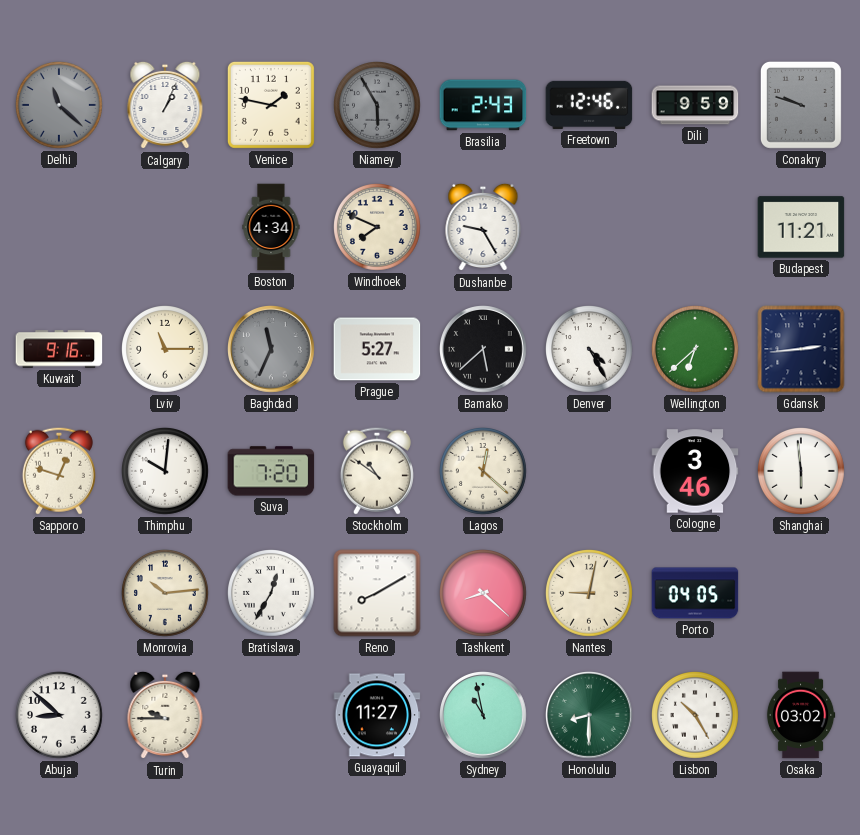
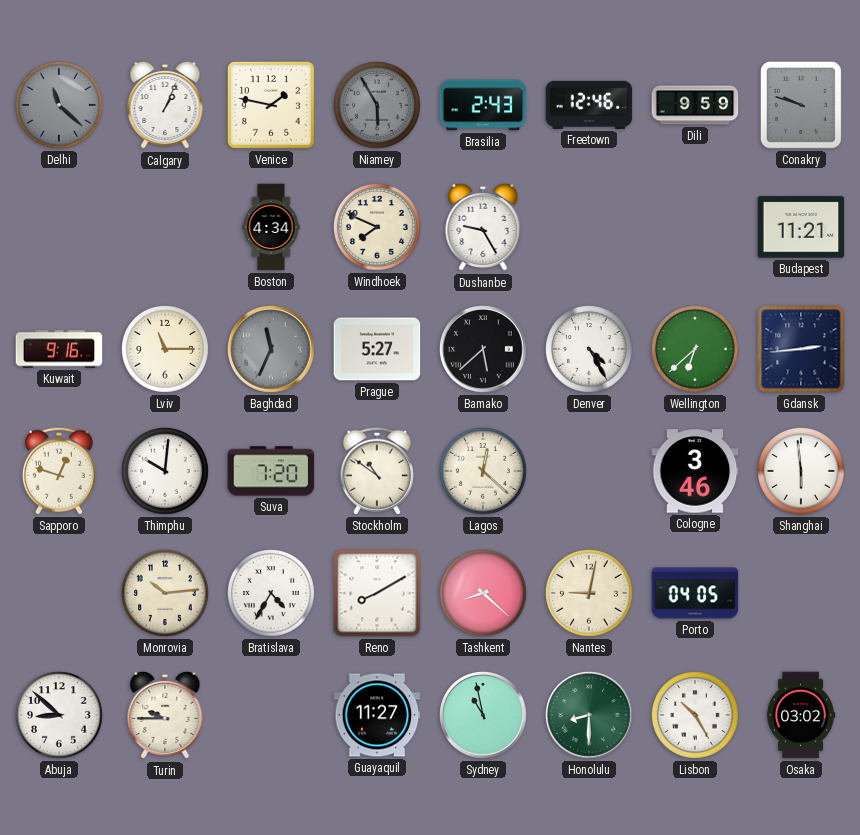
Bratislava: 12:35 -> 4:35
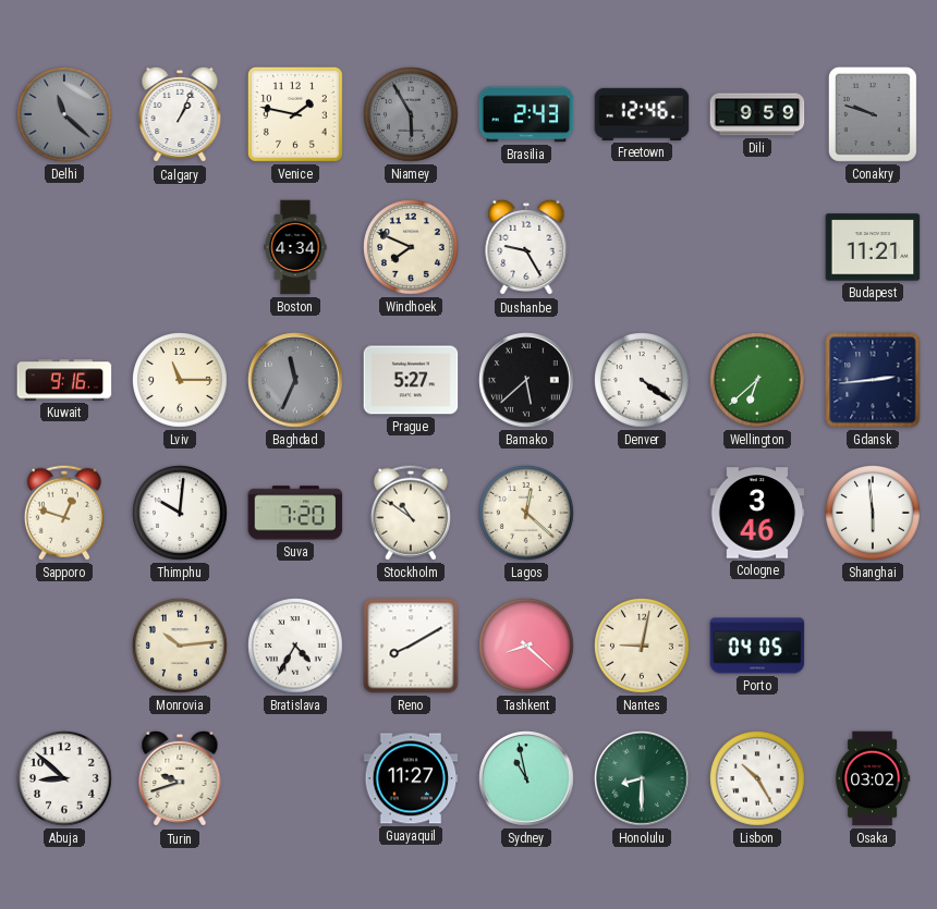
Denver: 4:25 -> 4:21
Turin: 9:45 -> 9:42
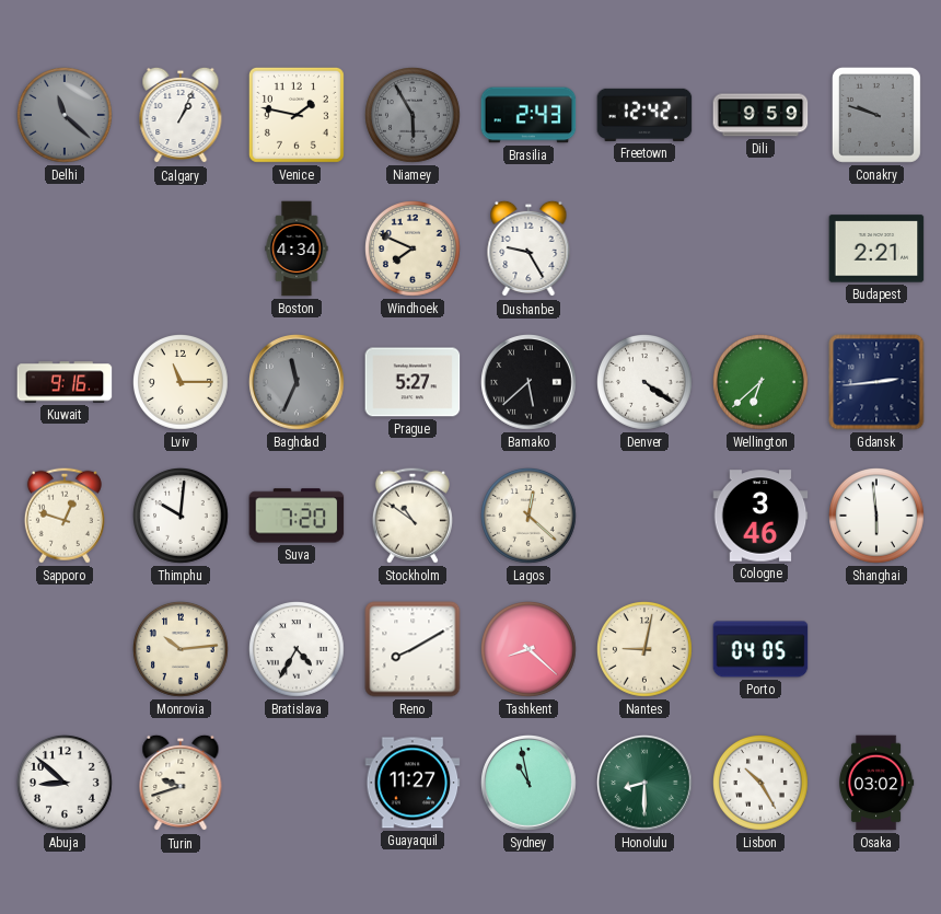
Freetown: 12:46 -> 12:42
Budapest: 11:21 -> 2:21
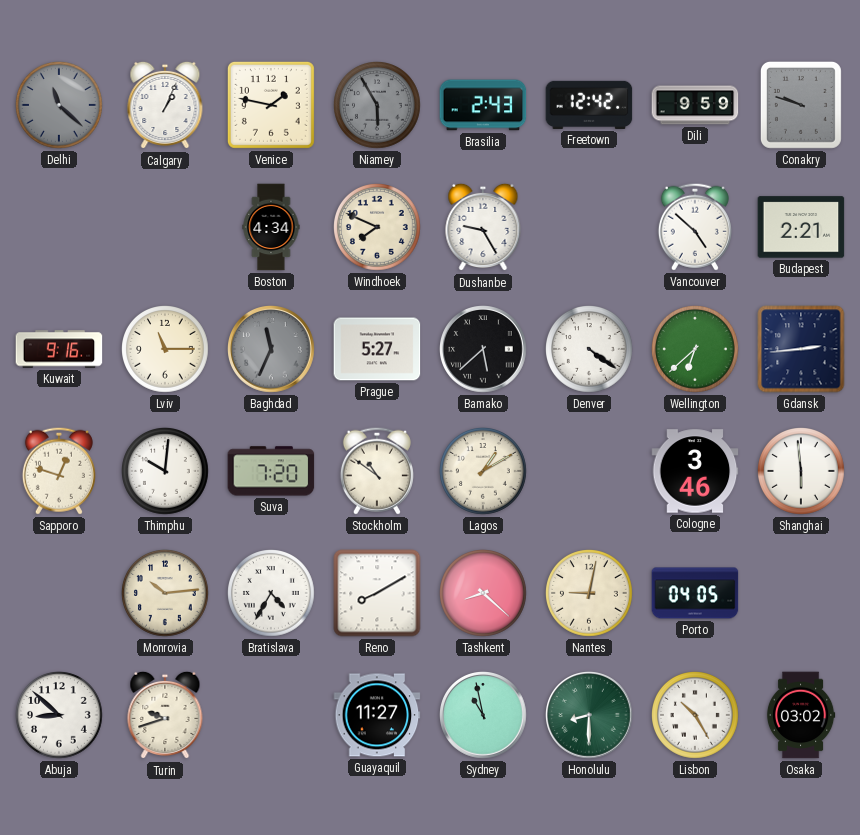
Vancouver: none -> 4:52
Lagos: 12:22 -> 1:10
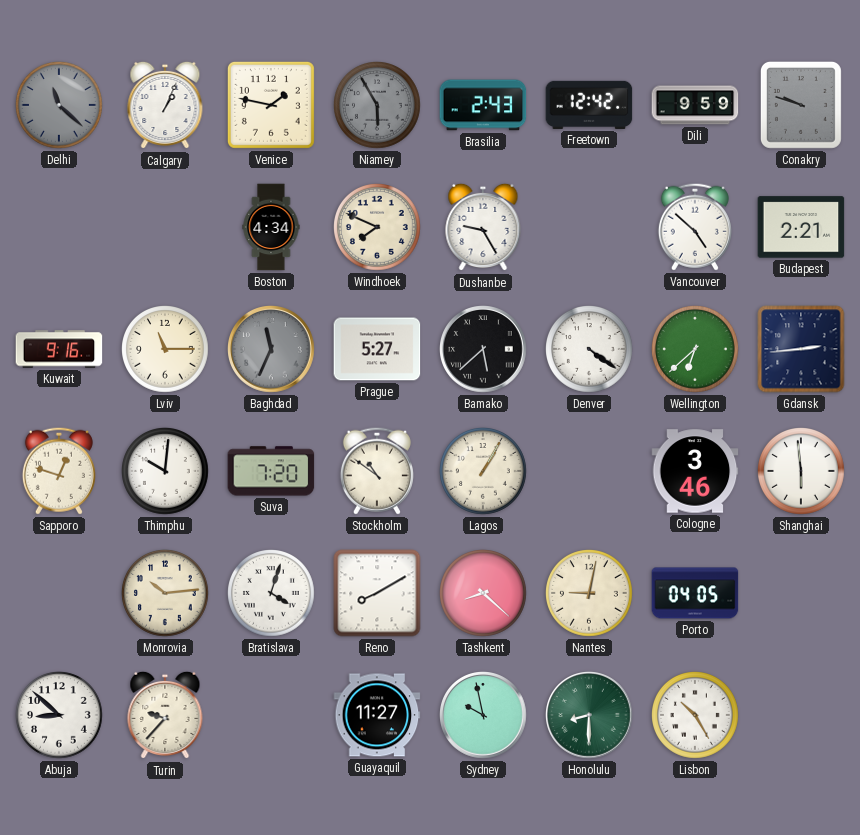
Lagos: 1:10 -> 1:05
Bratislava: 4:35 -> 4:03
Turin: 9:42 -> 9:37
Sydney: 10:58 -> 9:58
Osaka: 03:02 -> none
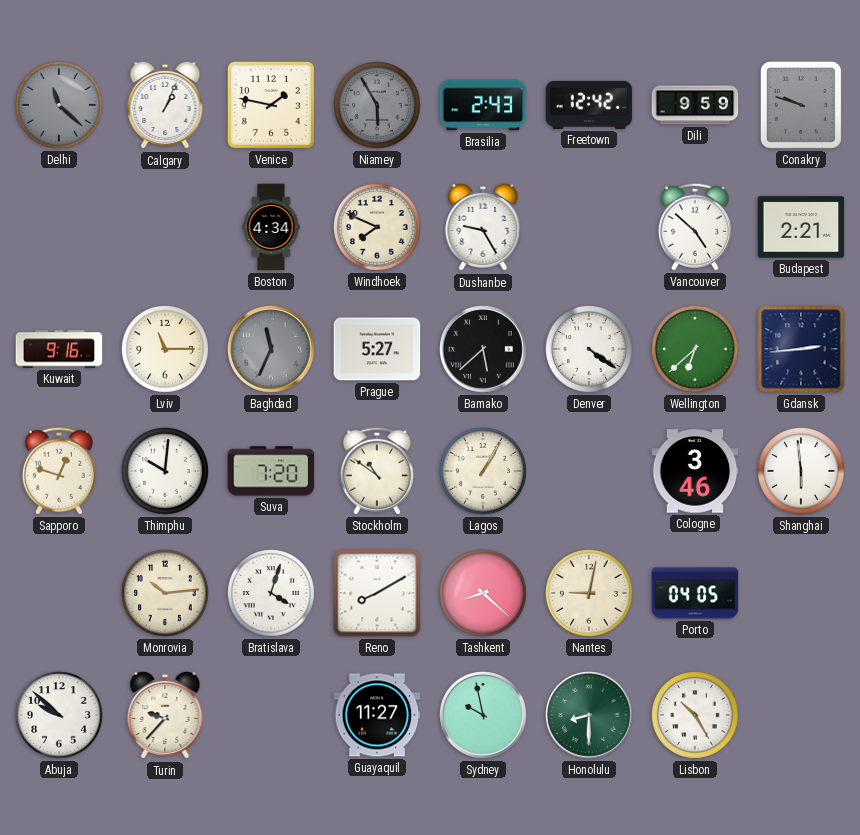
Abuja: 8:52 -> 9:52
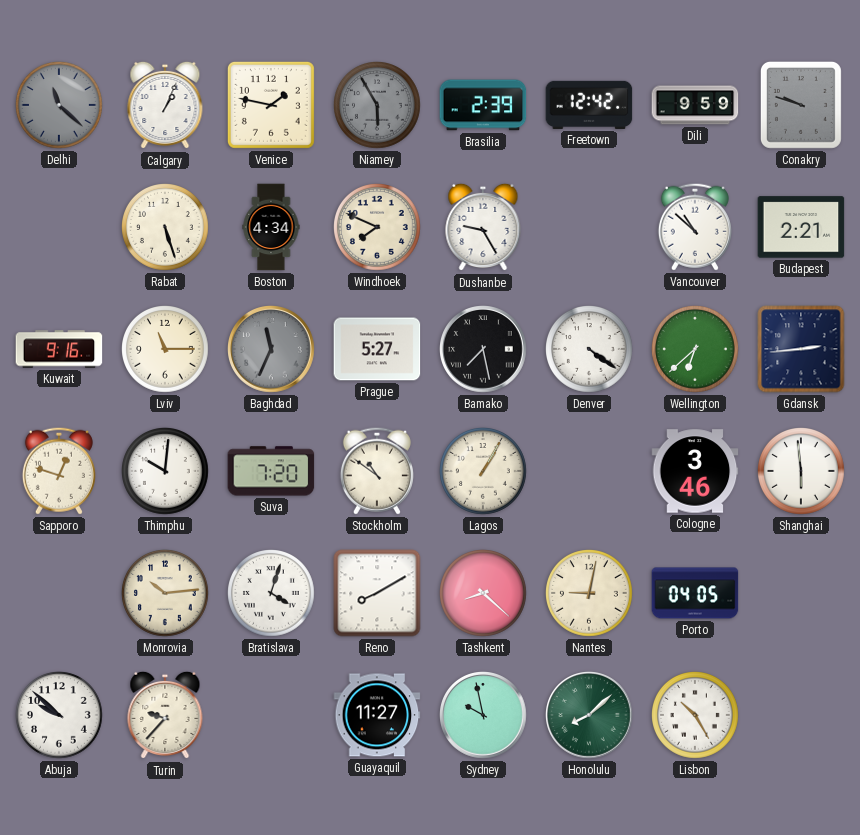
Brasilia: 2:43 -> 2:39
Rabat: none -> 5:27
Vancouver: 4:52 -> 10:52
Bamako: 5:38 -> 7:28
Honolulu: 8:30 -> 8:08
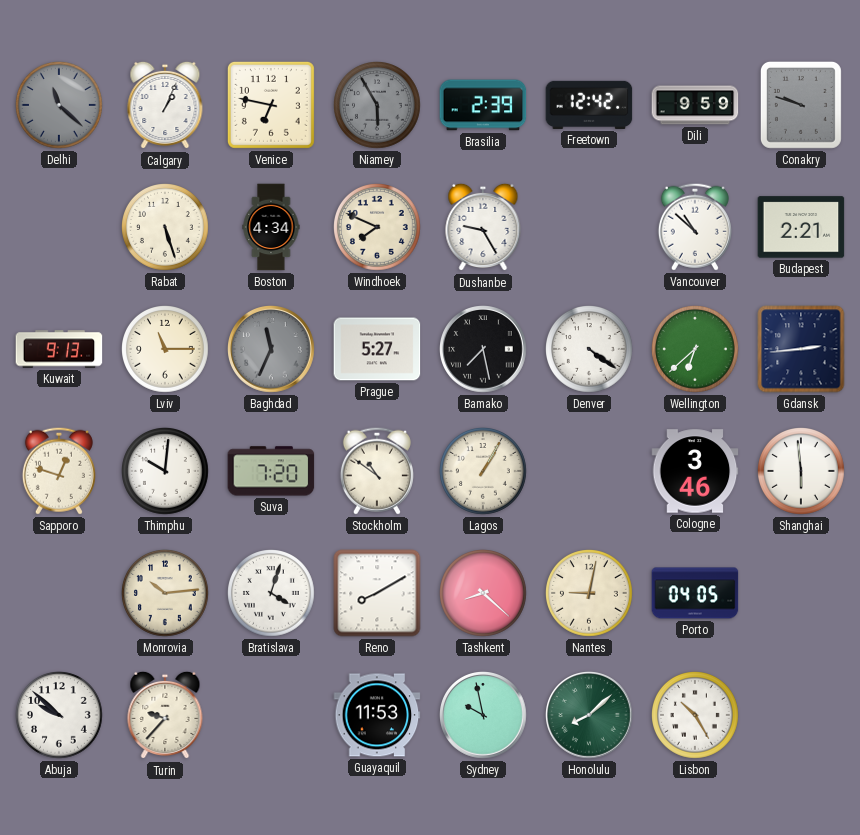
Venice: 1:47 -> 6:47
Kuwait: 9:16 -> 9:13
Guayaquil: 11:27 -> 11:53
